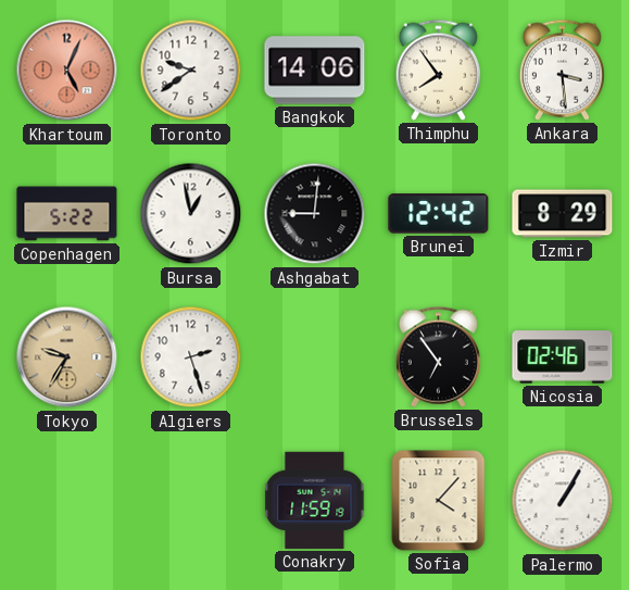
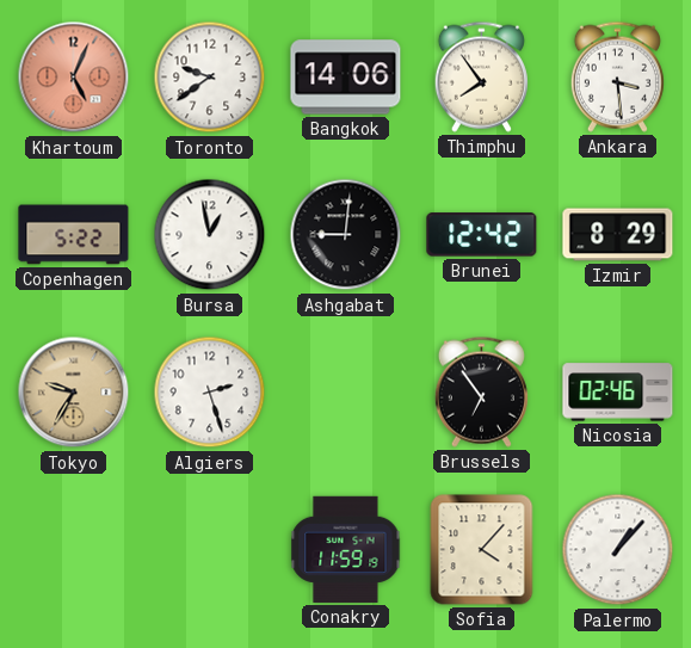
Palermo: 1:05 -> 1:07
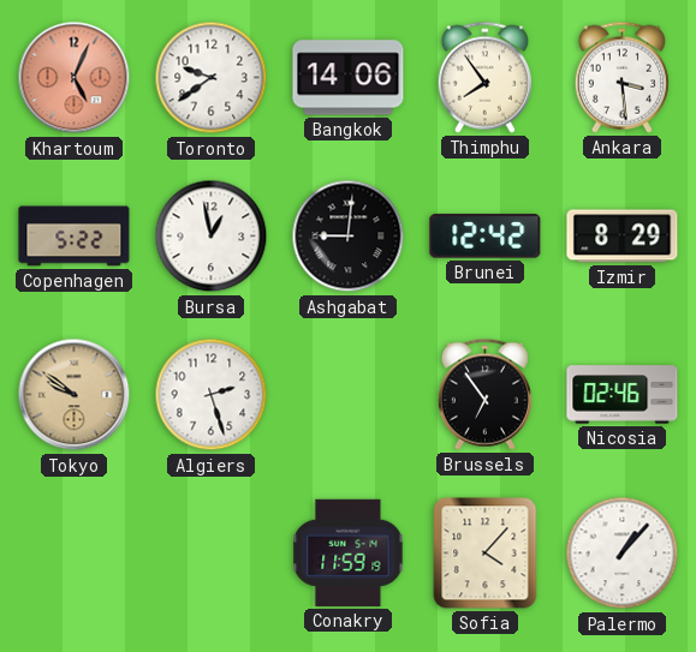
Tokyo: 9:35 -> 9:51
